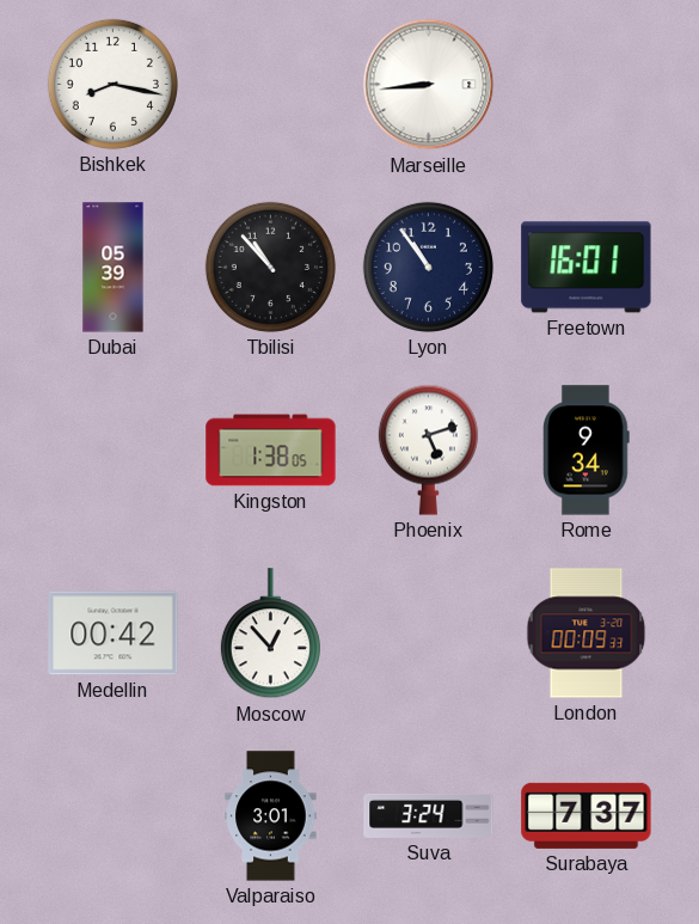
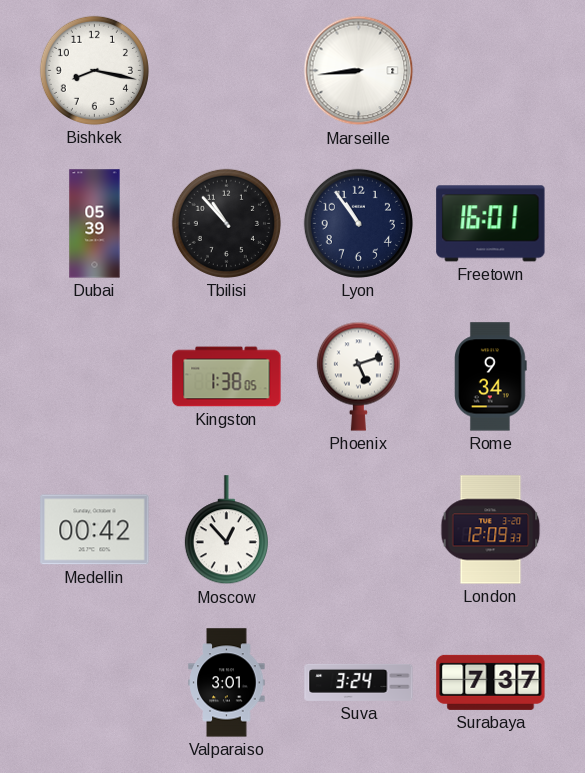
London: 00:09 -> 12:09
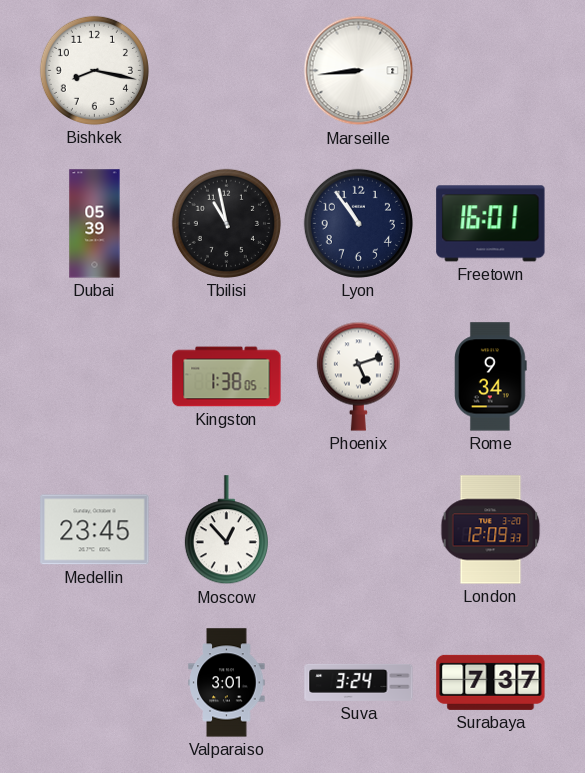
Tbilisi: 10:53 -> 10:58
Medellin: 00:42 -> 23:45
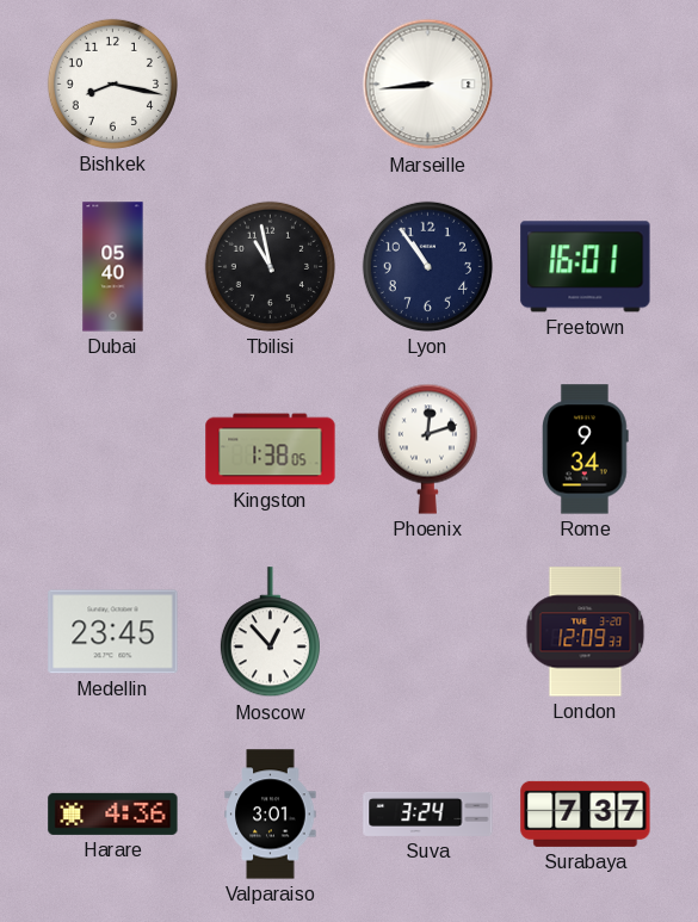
Dubai: 05:39 -> 05:40
Phoenix: 5:12 -> 12:12
Harare: none -> 4:36
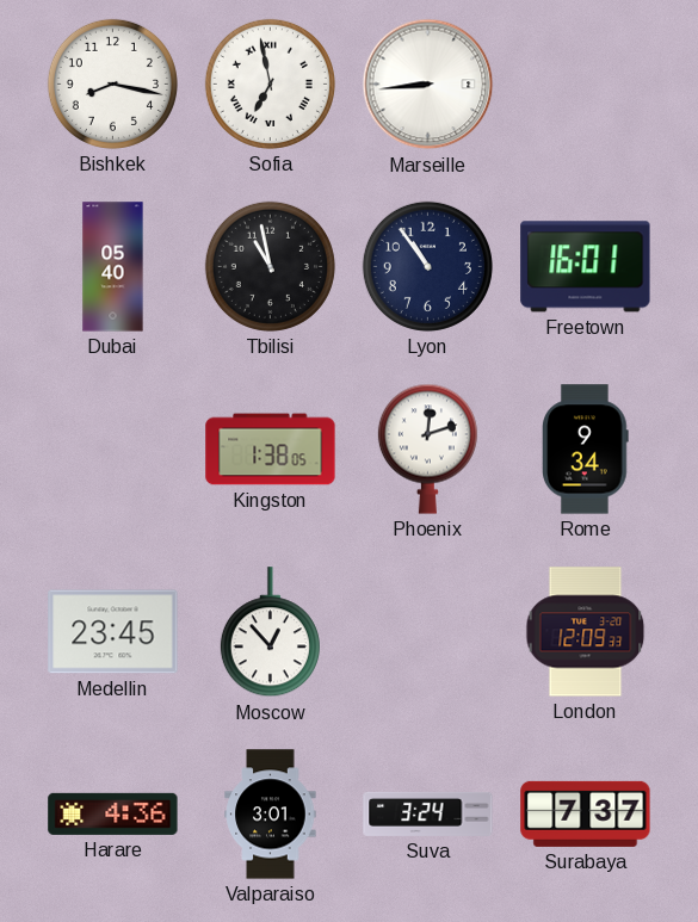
Sofia: none -> 6:58
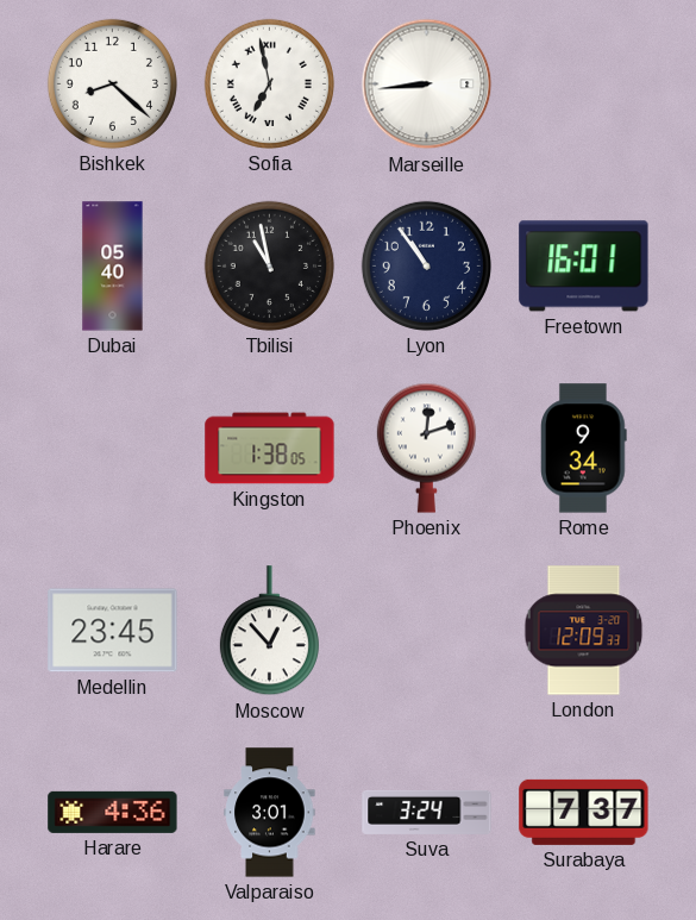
Bishkek: 8:17 -> 8:22
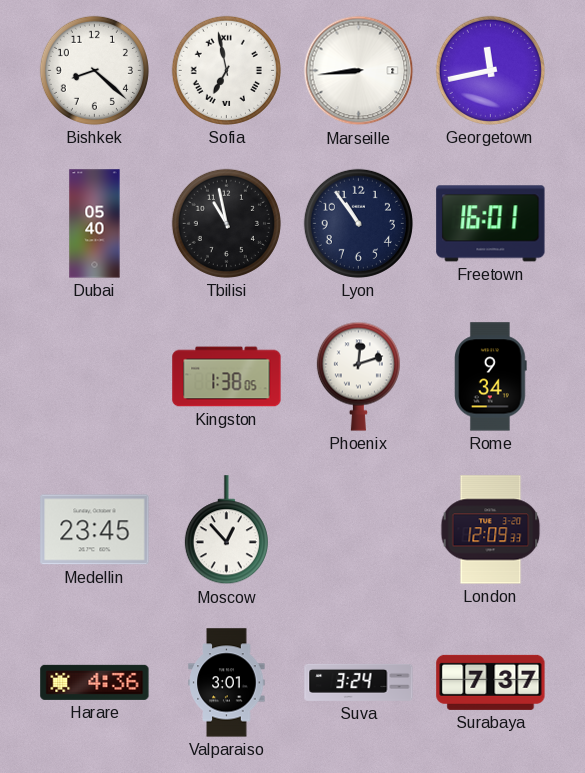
Georgetown: none -> 11:43
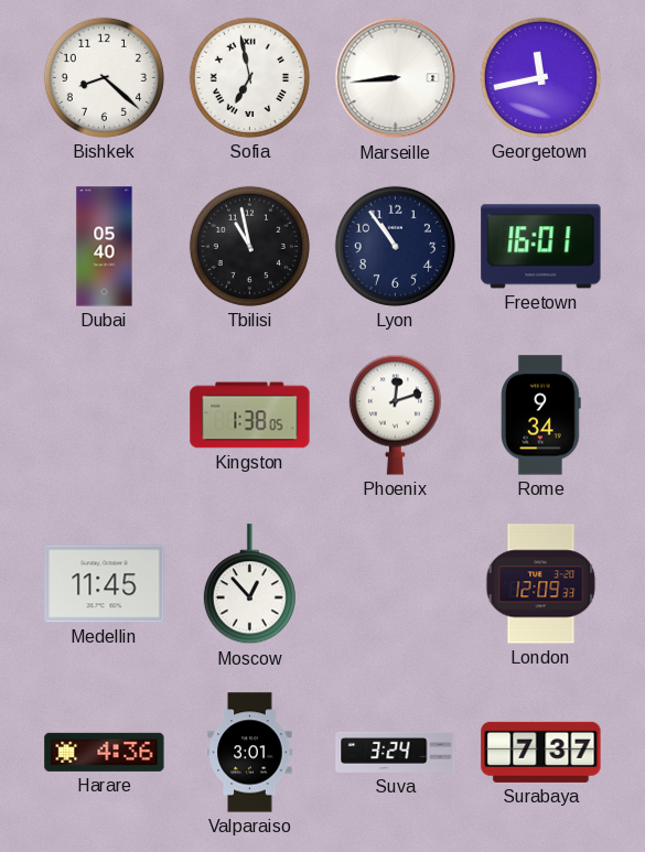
Medellin: 23:45 -> 11:45
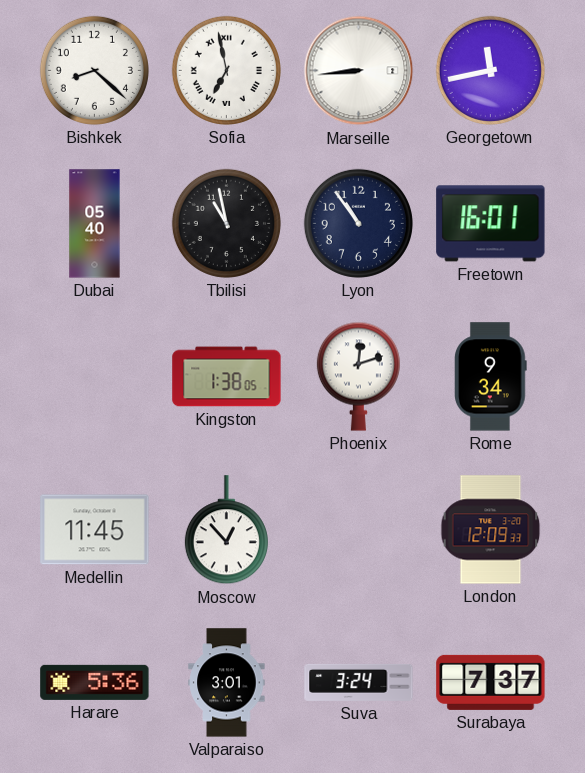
Harare: 4:36 -> 5:36
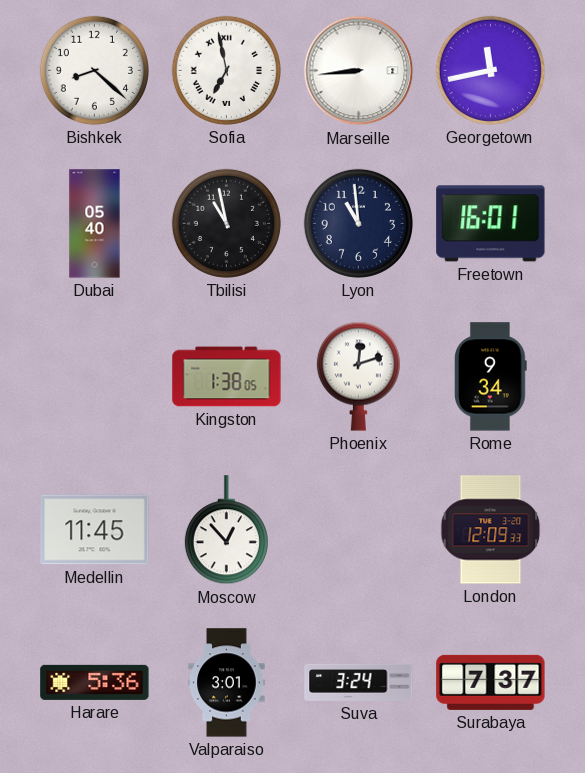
Lyon: 10:54 -> 10:59
